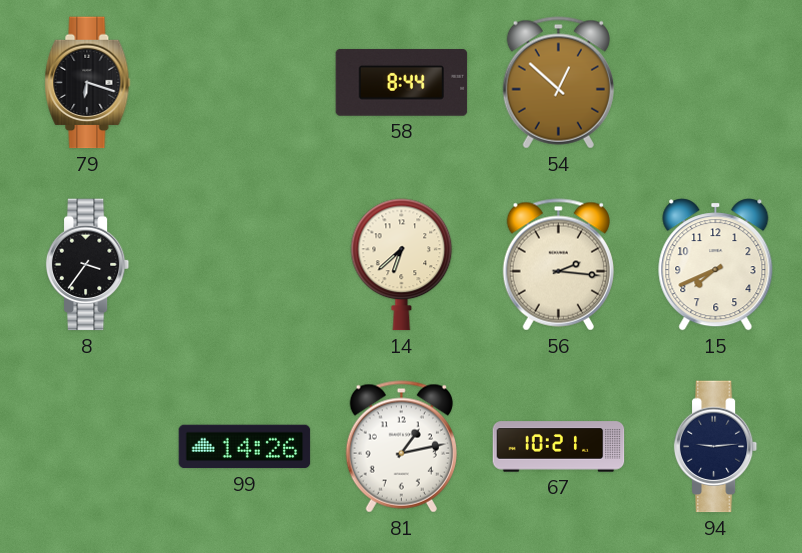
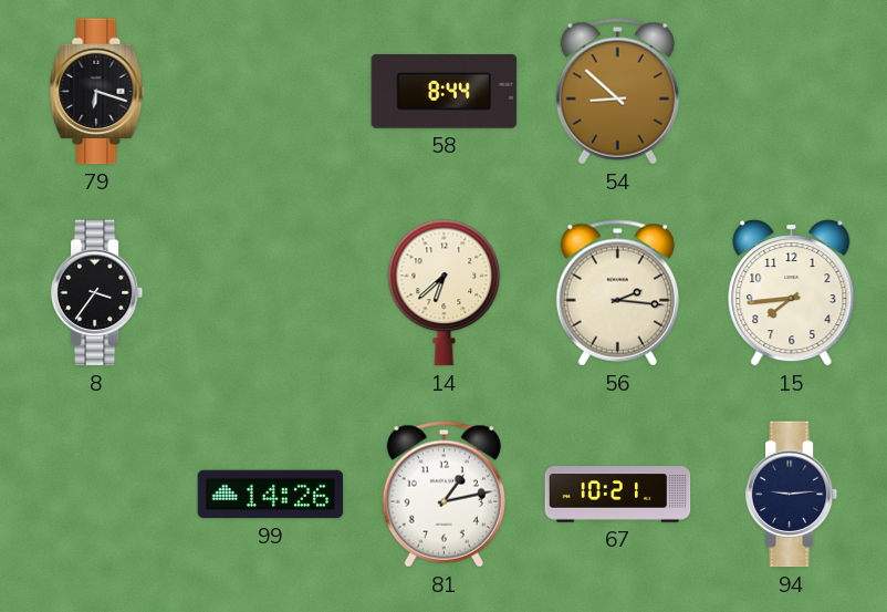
54: 12:52 -> 8:52
15: 7:41 -> 7:44
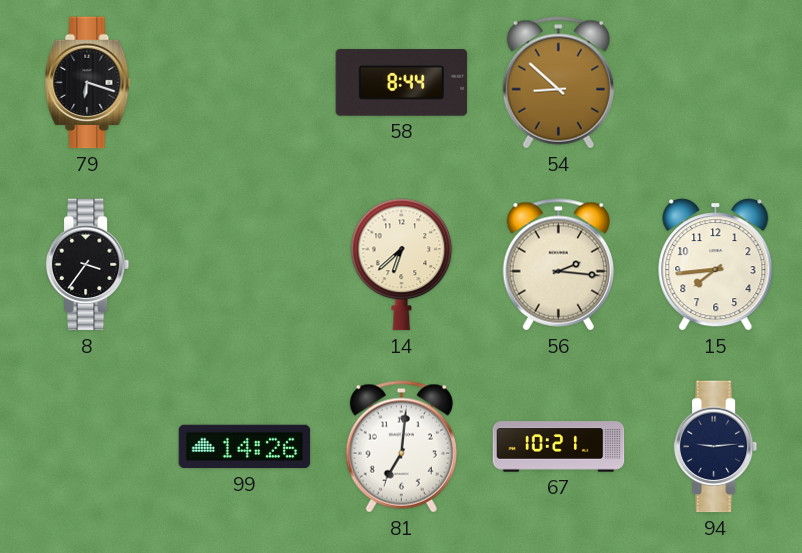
81: 1:13 -> 7:01
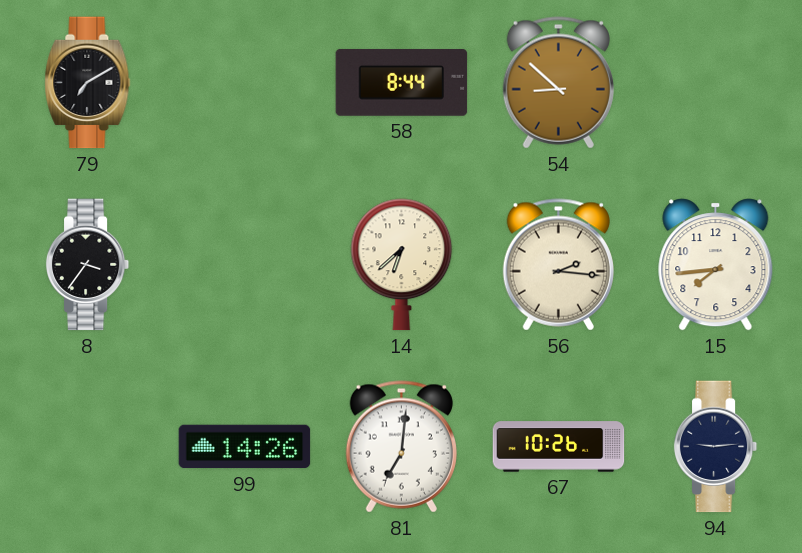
79: 6:18 -> 7:10
67: 10:21 -> 10:26
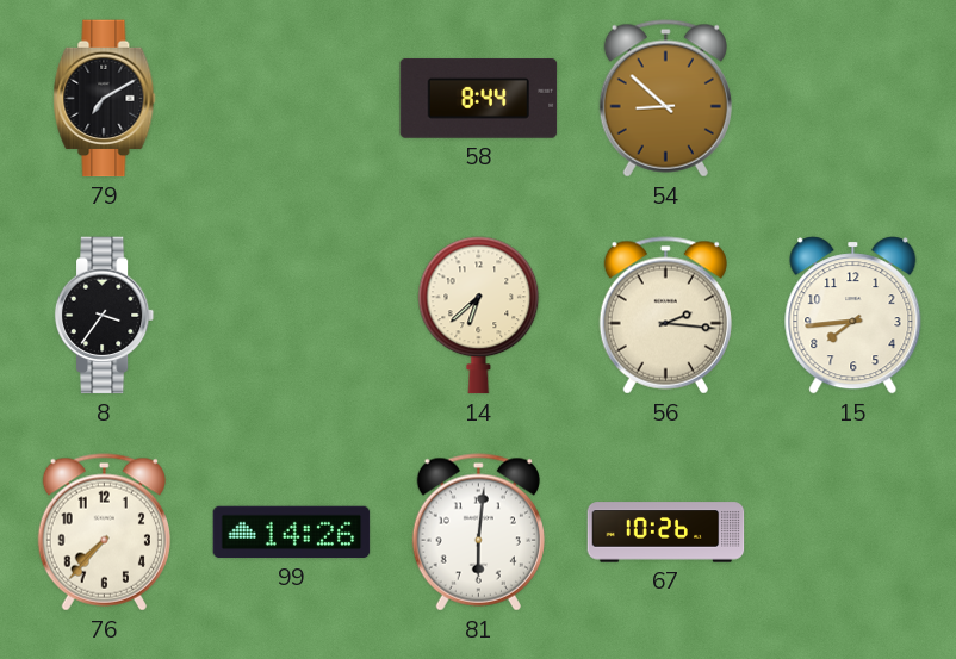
76: none -> 7:37
81: 7:01 -> 6:01
94: 9:14 -> none
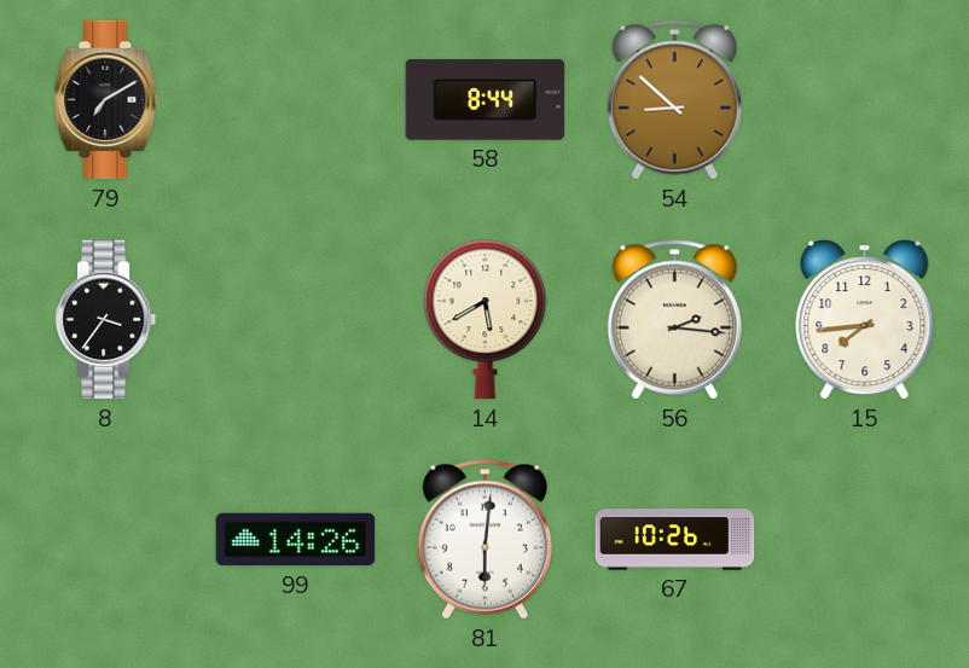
14: 6:38 -> 5:40
76: 7:37 -> none
